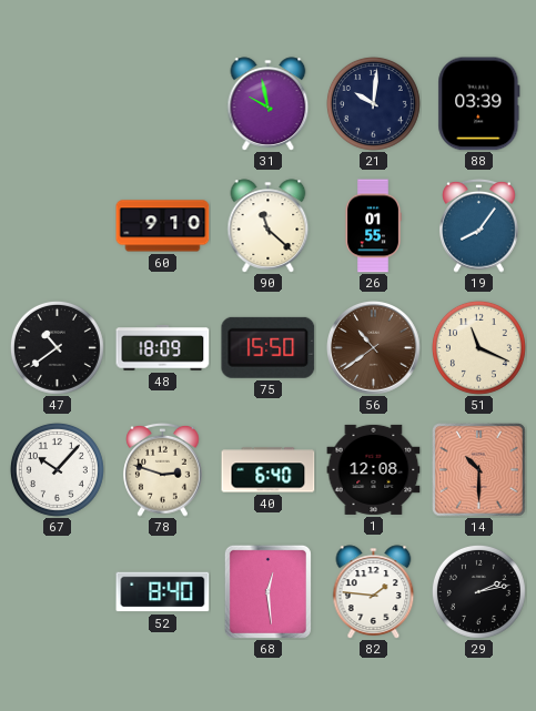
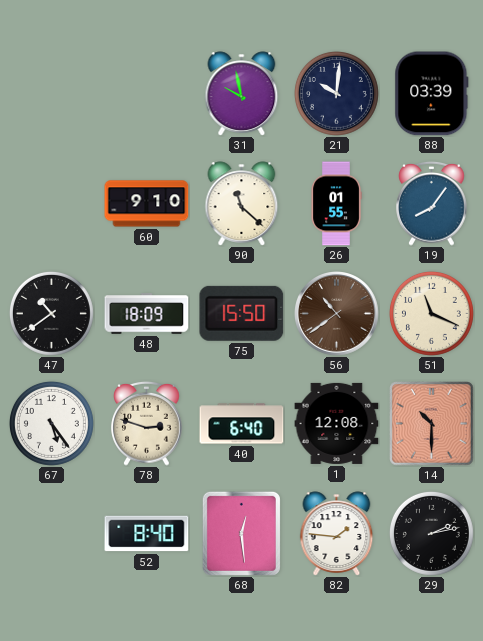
67: 10:07 -> 5:24
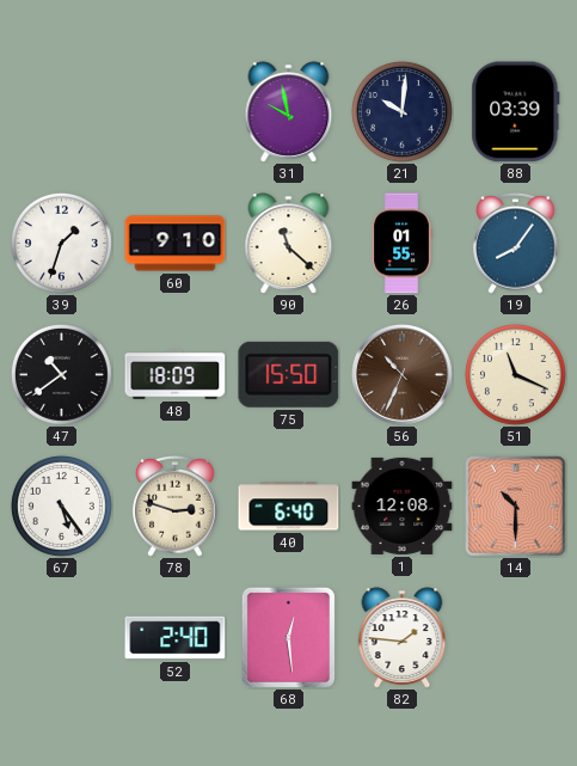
39: none -> 1:33
56: 10:39 -> 10:34
52: 8:40 -> 2:40
29: 2:13 -> none
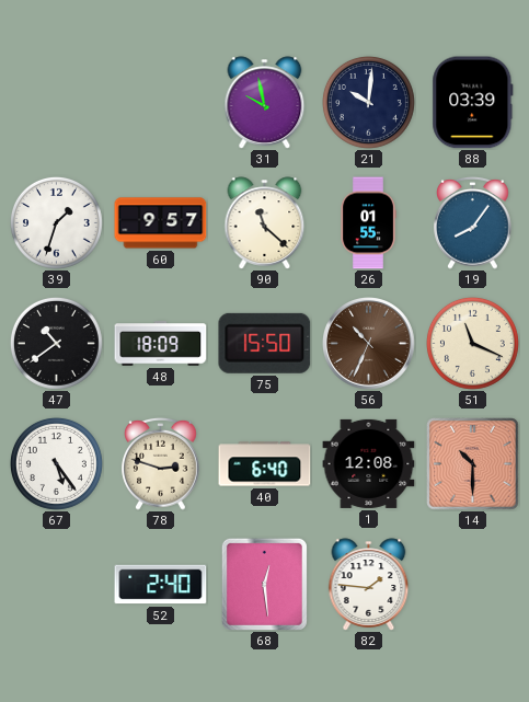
60: 9:10 -> 9:57
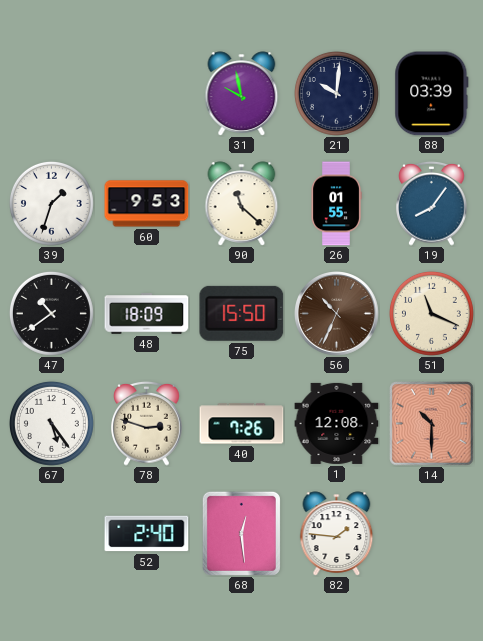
60: 9:57 -> 9:53
40: 6:40 -> 7:26
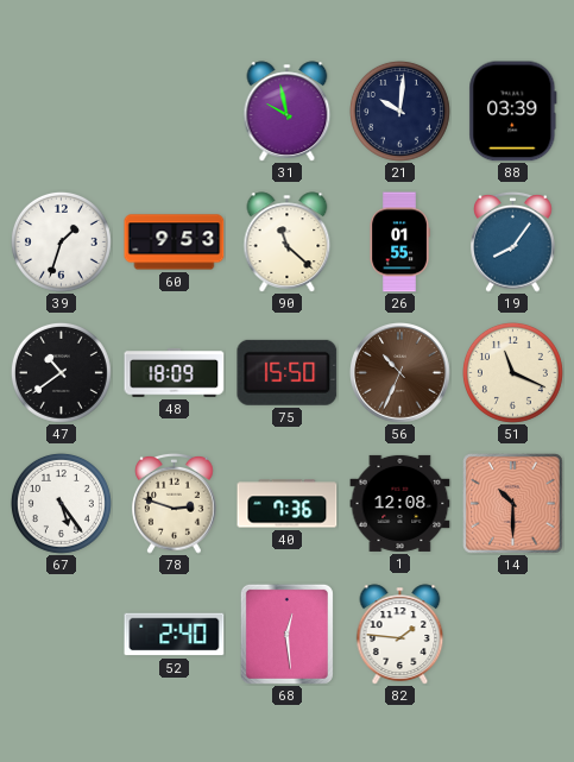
40: 7:26 -> 7:36
